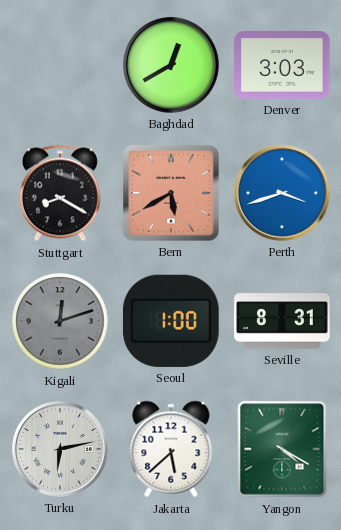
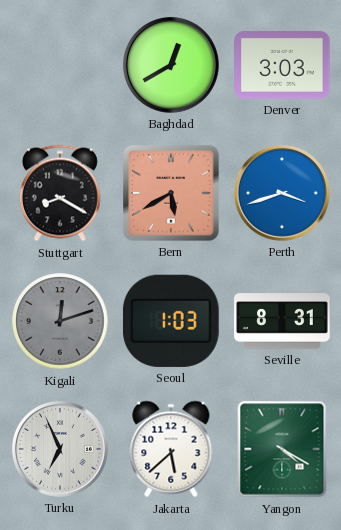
Seoul: 1:00 -> 1:03
Turku: 6:13 -> 6:56
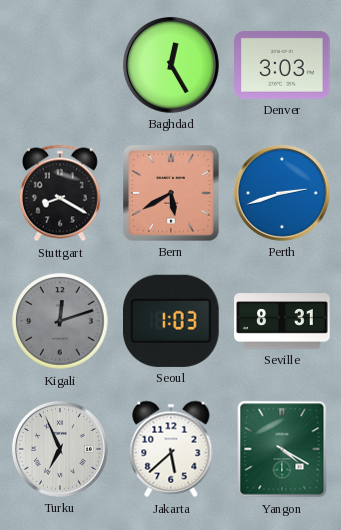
Baghdad: 12:40 -> 12:25
Perth: 3:42 -> 2:42
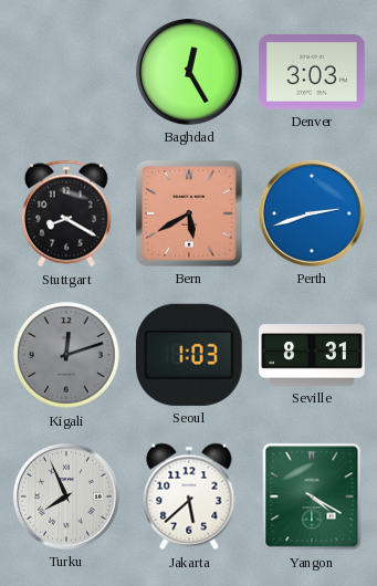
Turku: 6:56 -> 7:56
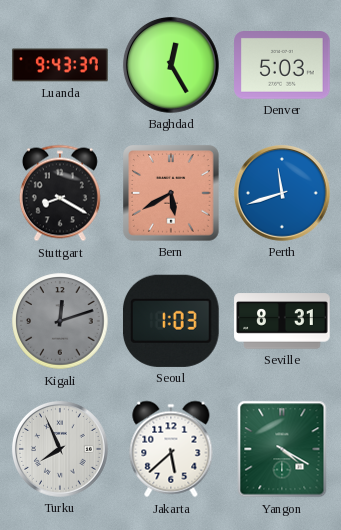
Luanda: none -> 9:43
Denver: 3:03 -> 5:03
Perth: 2:42 -> 11:42
